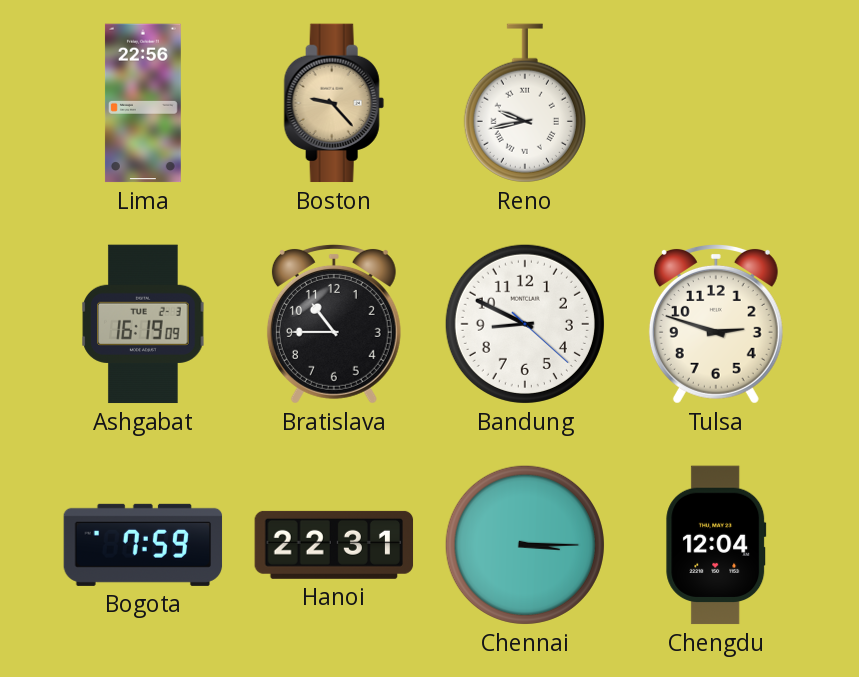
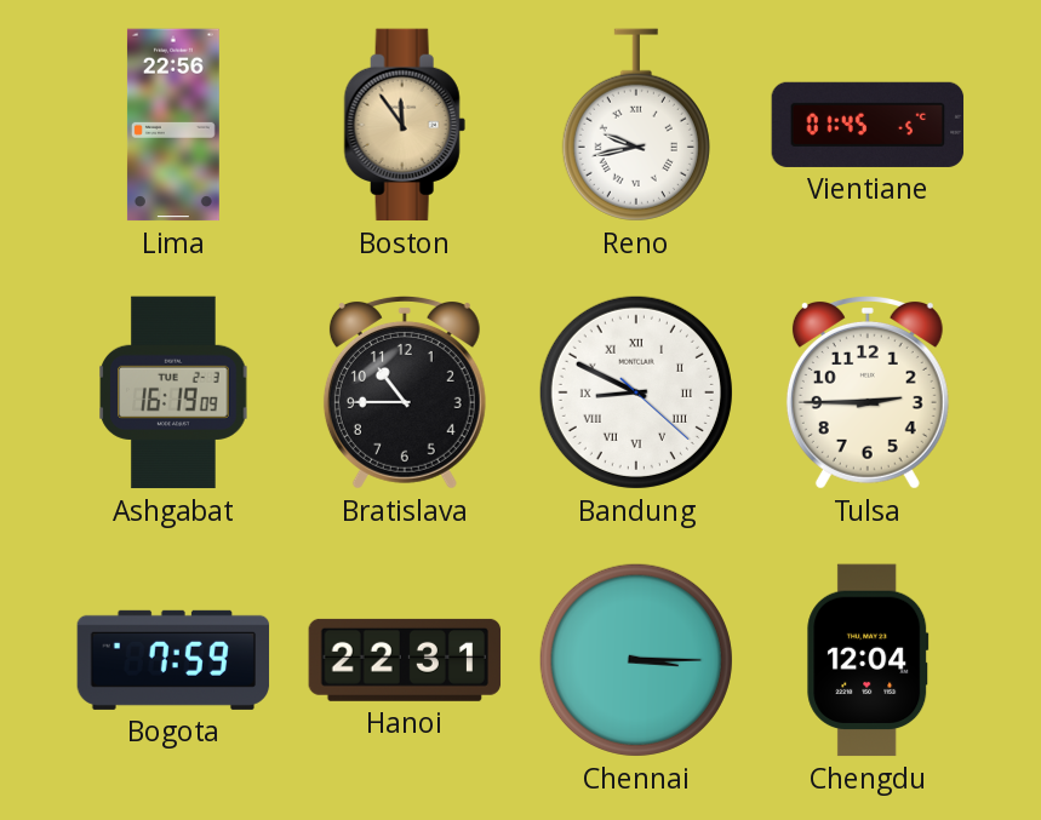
Boston: 9:23 -> 11:54
Vientiane: none -> 01:45
Bandung numerals: Arabic -> Roman
Tulsa: 2:48 -> 2:45
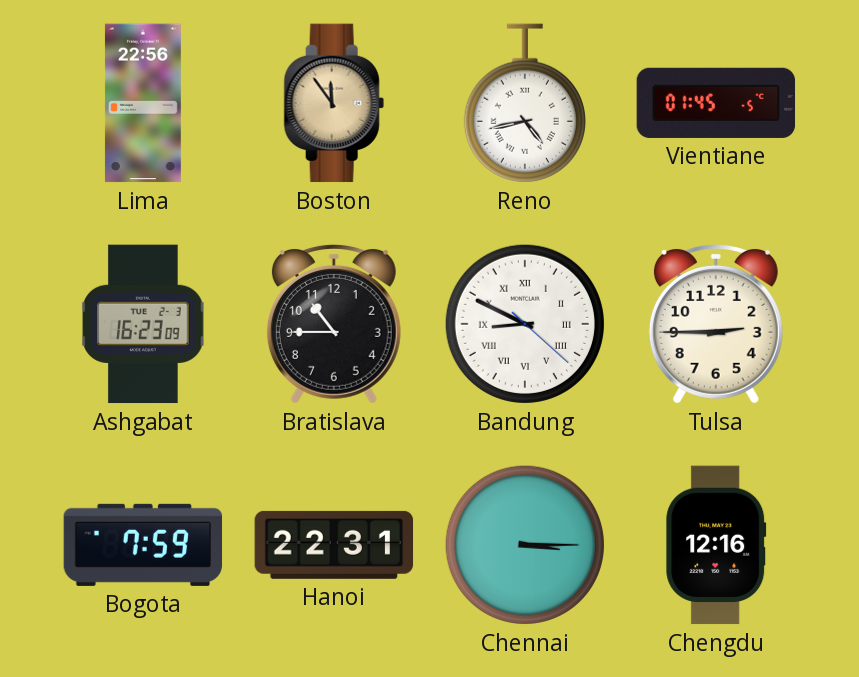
Reno: 9:43 -> 4:43
Ashgabat: 16:19 -> 16:23
Chengdu: 12:04 -> 12:16
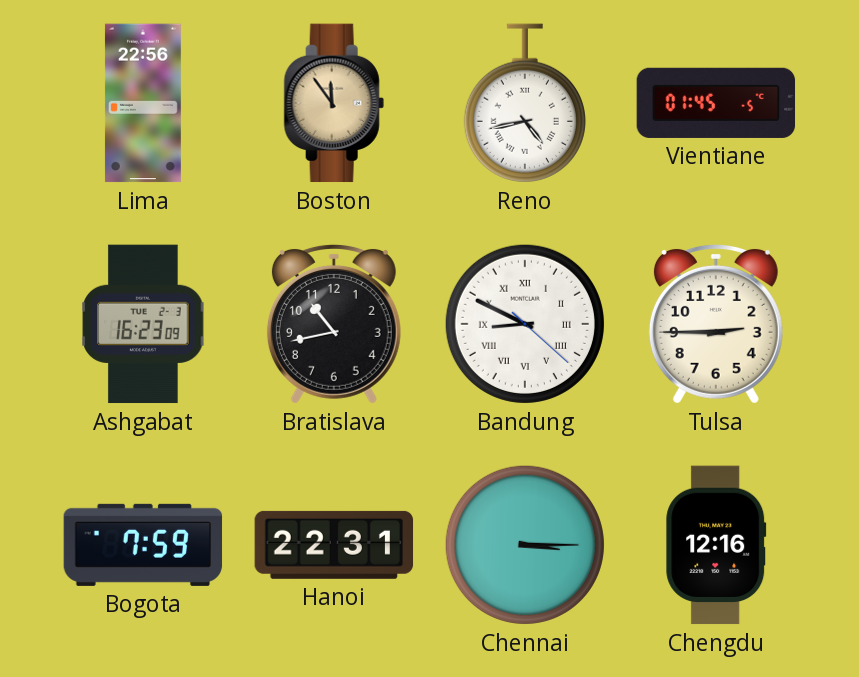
Bratislava: 10:45 -> 10:43
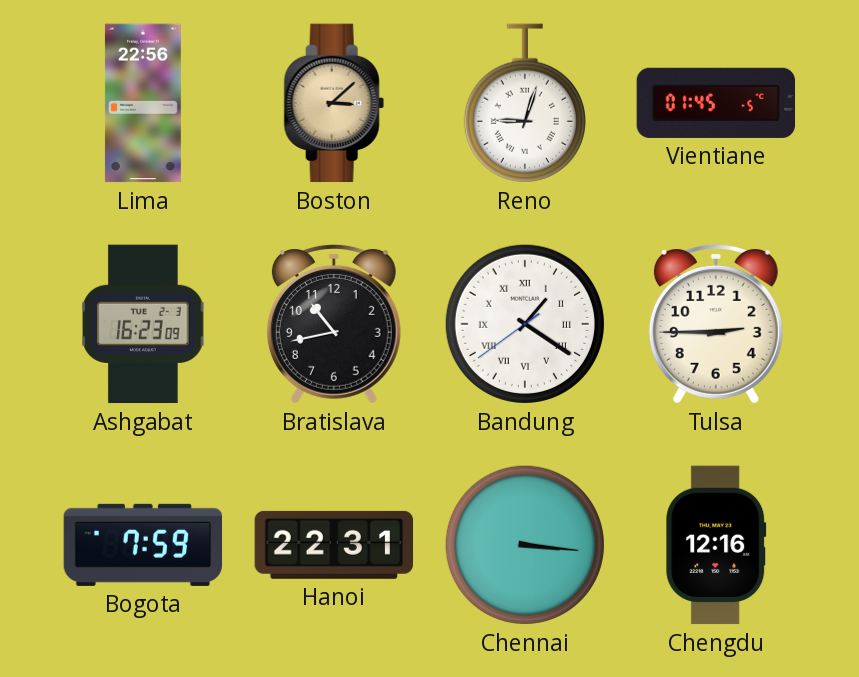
Boston: 11:54 -> 3:08
Reno: 4:43 -> 9:03
Bandung: 8:49 -> 1:20
Chennai: 3:15 -> 3:16
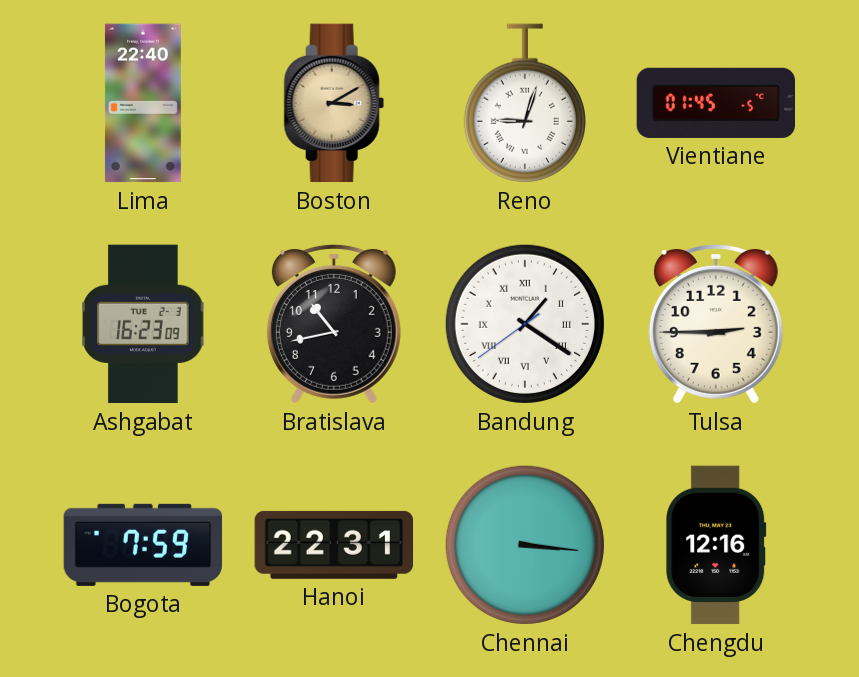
Lima: 22:56 -> 22:40
Boston: 3:08 -> 3:10
